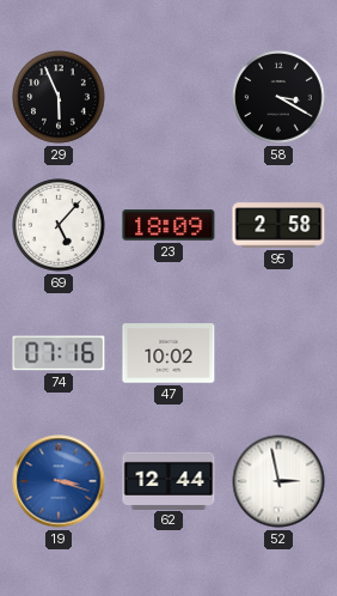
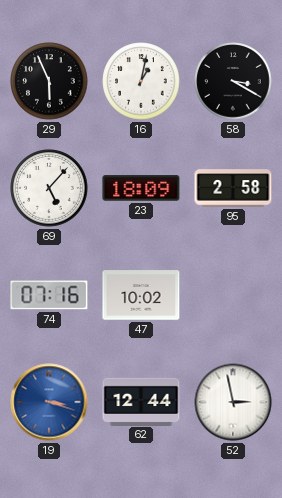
16: none -> 1:02
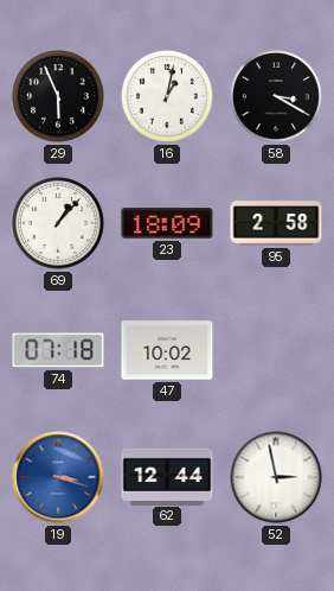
69: 5:07 -> 1:07
74: 07:16 -> 07:18
